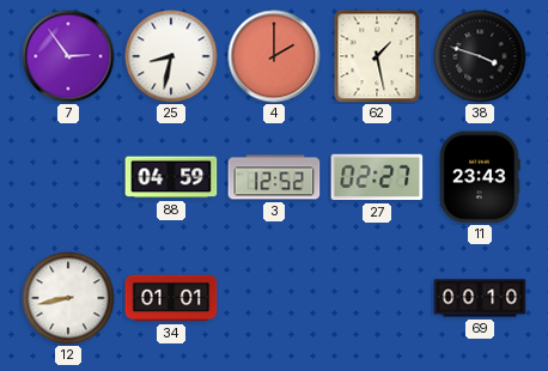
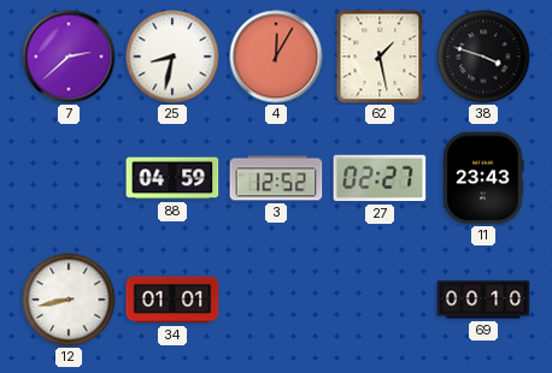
7: 2:54 -> 2:38
4: 2:00 -> 12:05
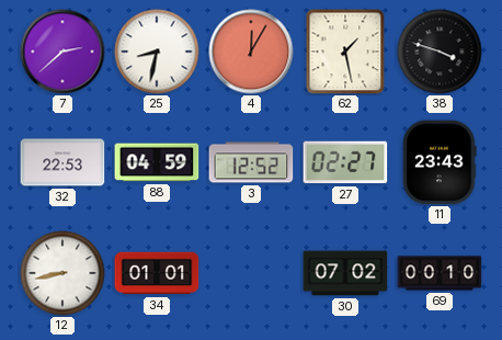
32: none -> 22:53
30: none -> 07:02
